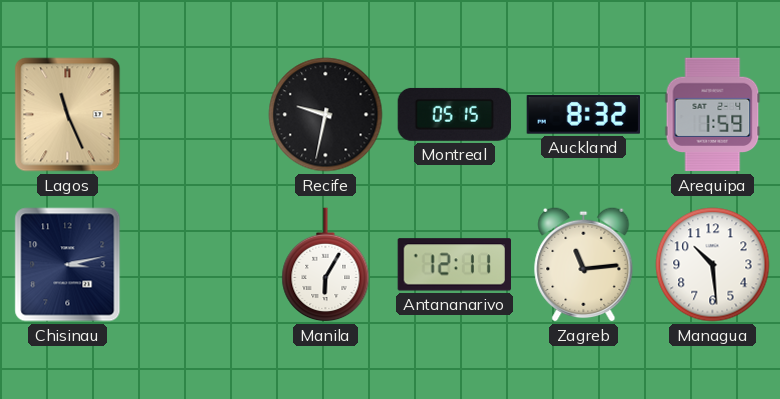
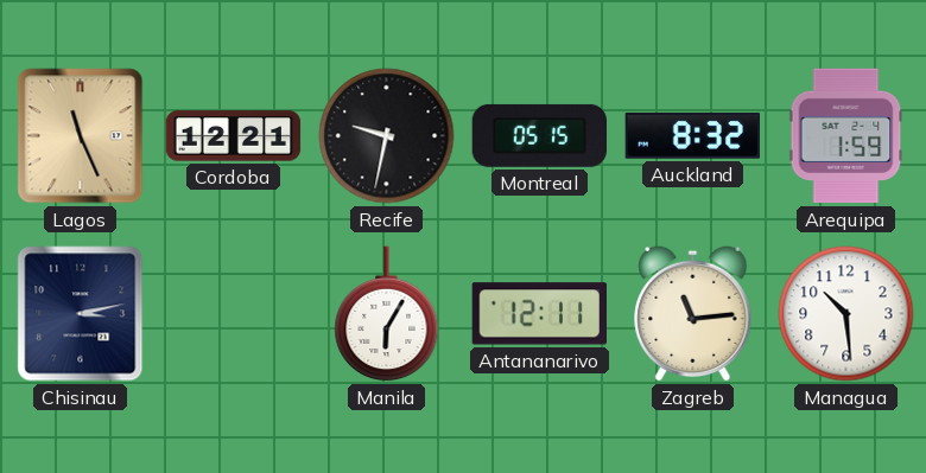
Cordoba: none -> 12:21
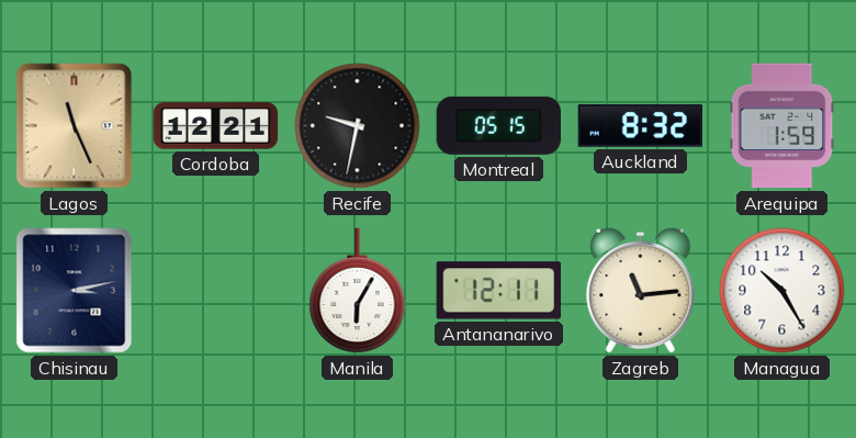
Managua: 10:29 -> 10:25
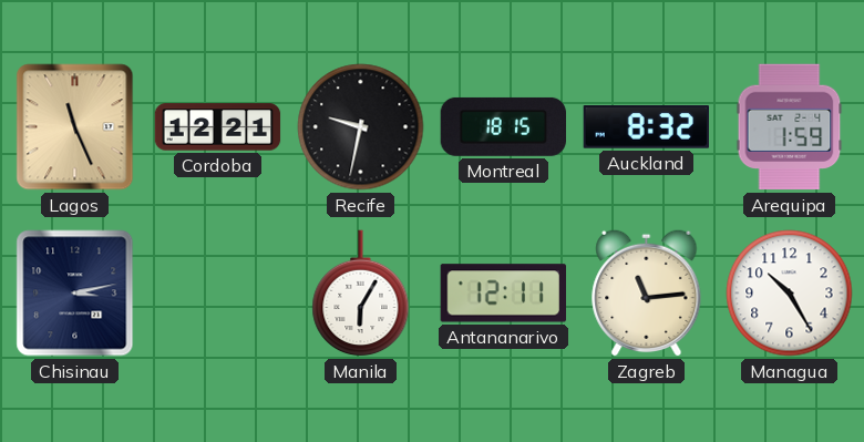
Montreal: 05:15 -> 18:15
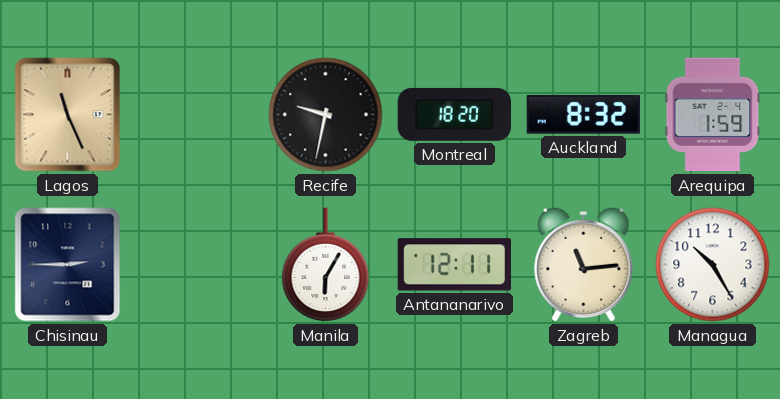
Cordoba: 12:21 -> none
Montreal: 18:15 -> 18:20
Chisinau: 3:13 -> 2:45
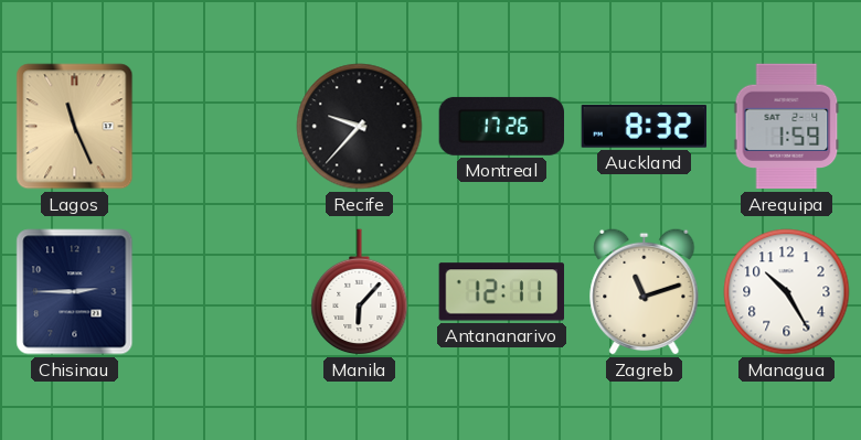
Recife: 9:32 -> 9:37
Montreal: 18:20 -> 17:26
Manila: 6:05 -> 6:07
Zagreb: 11:14 -> 11:12
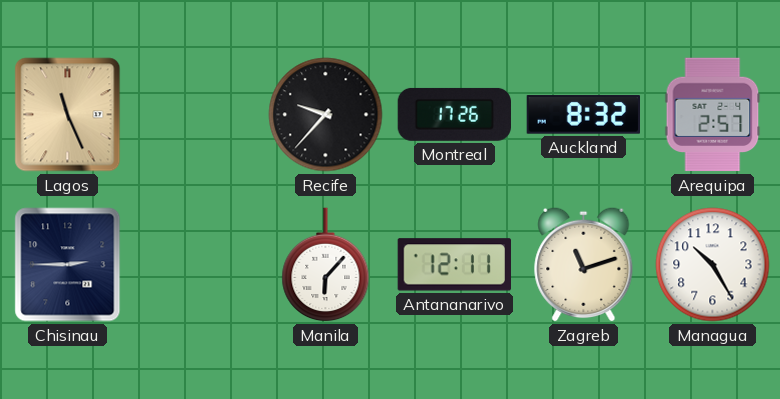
Arequipa: 1:59 -> 2:57
